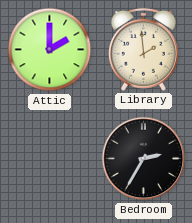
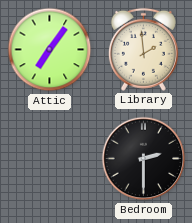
Attic: 2:00 -> 7:06
Bedroom: 2:35 -> 2:30
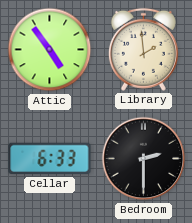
Attic: 7:06 -> 4:54
Cellar: none -> 6:33
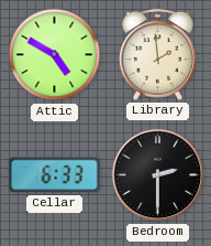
Attic: 4:54 -> 4:50
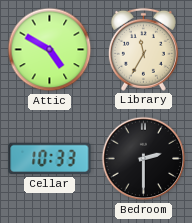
Library: 1:59 -> 11:35
Cellar: 6:33 -> 10:33
